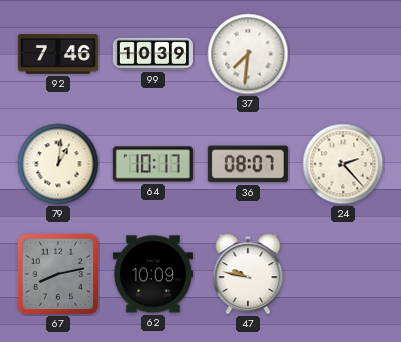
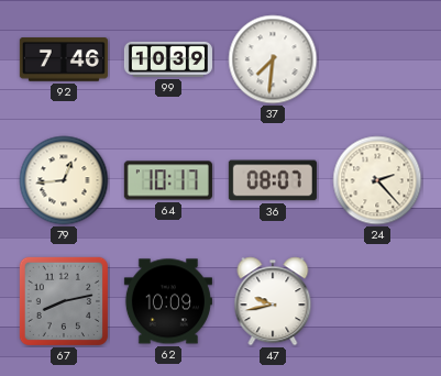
79: 1:01 -> 12:44
47: 9:47 -> 9:43
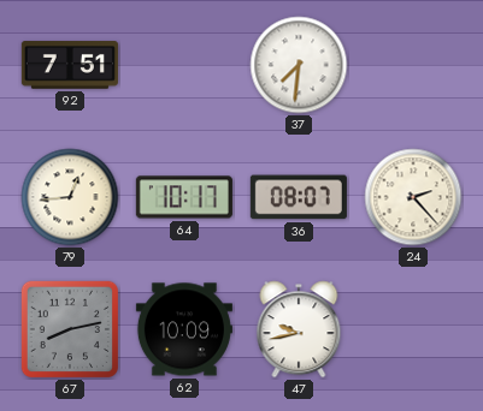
92: 7:46 -> 7:51
99: 10:39 -> none
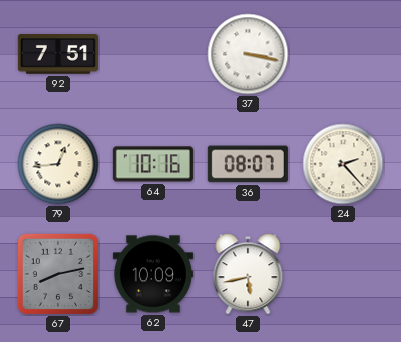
37: 7:31 -> 3:17
64: 10:17 -> 10:16
47: 9:43 -> 5:43
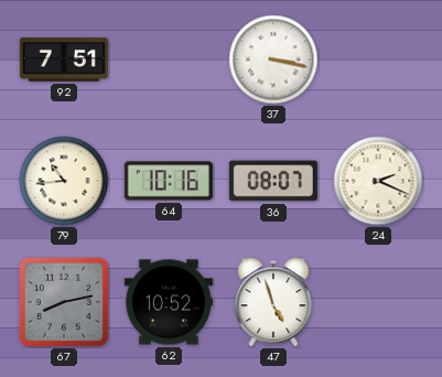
79: 12:44 -> 10:44
24: 2:23 -> 2:19
62: 10:09 -> 10:52
47: 5:43 -> 4:57
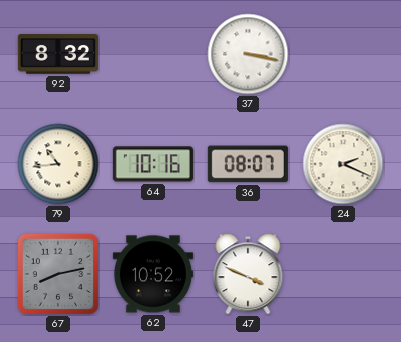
92: 7:51 -> 8:32
47: 4:57 -> 3:49
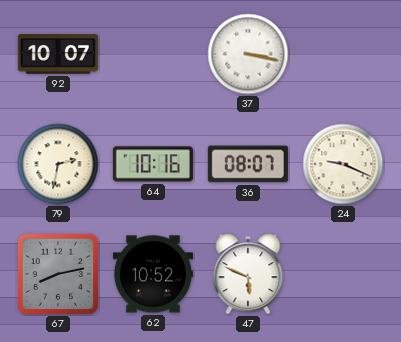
92: 8:32 -> 10:07
79: 10:44 -> 2:32
24: 2:19 -> 9:19
47: 3:49 -> 5:49
